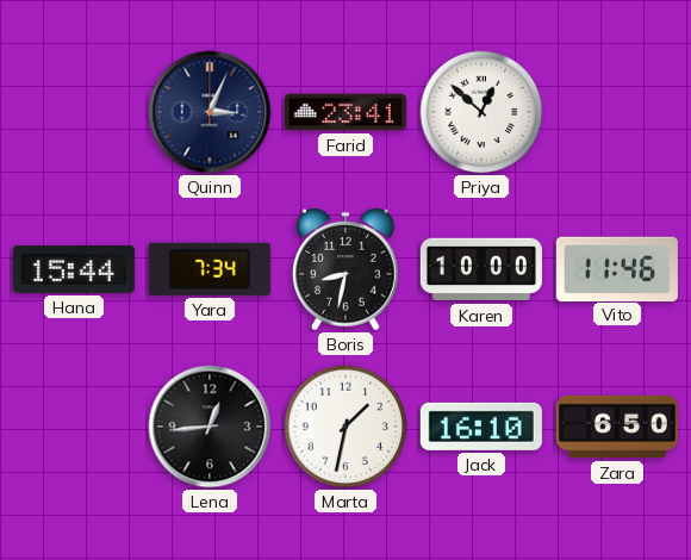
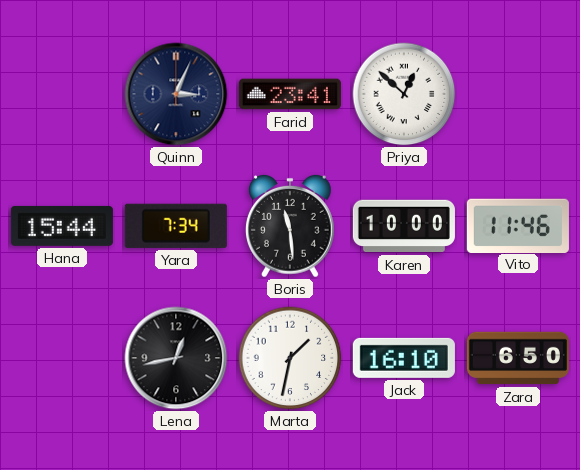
Boris: 8:32 -> 11:29
Lena: 12:44 -> 12:43
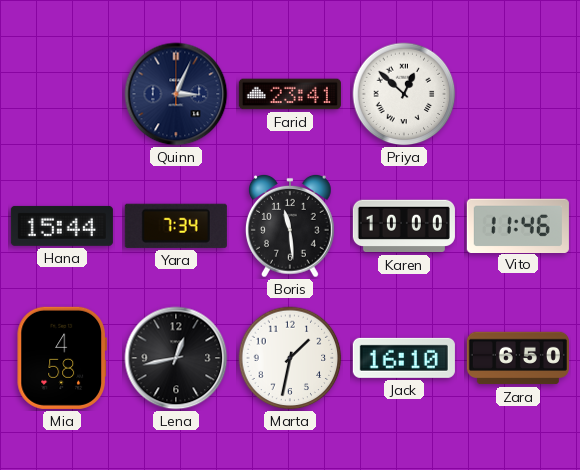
Mia: none -> 4:58
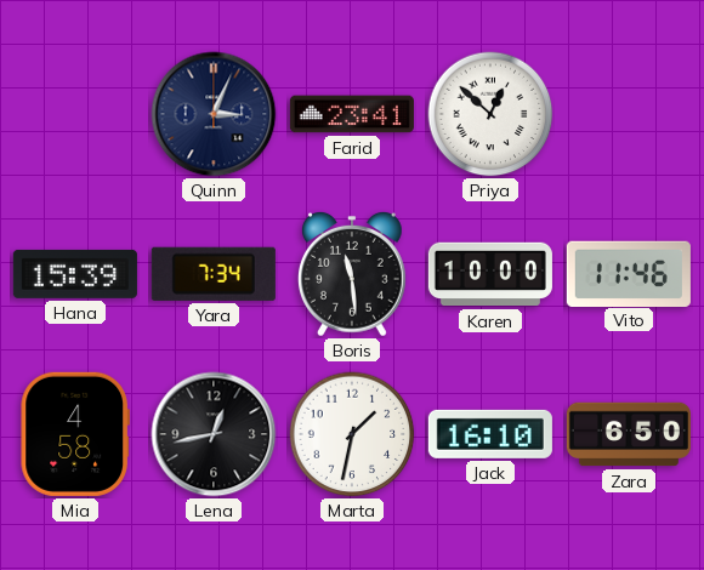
Hana: 15:44 -> 15:39
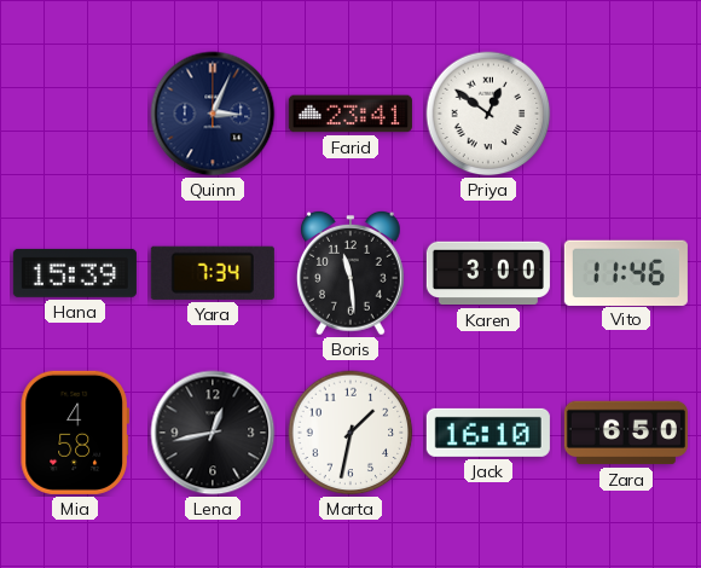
Priya: 12:52 -> 12:51
Karen: 10:00 -> 3:00
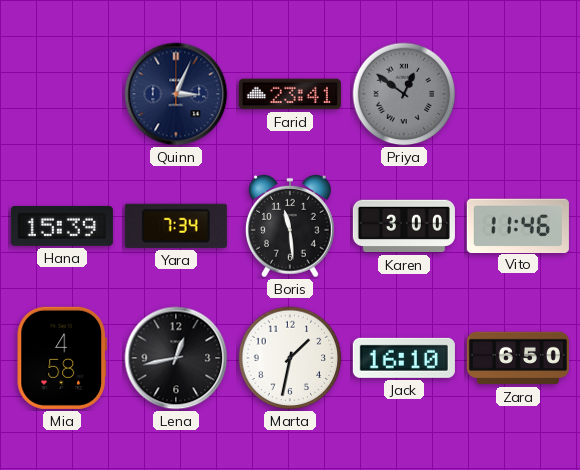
Priya dial: white -> grey
